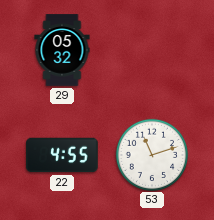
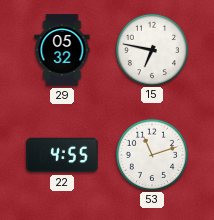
15: none -> 6:47
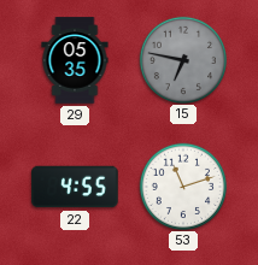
29: 05:32 -> 05:35
15 dial: white -> grey
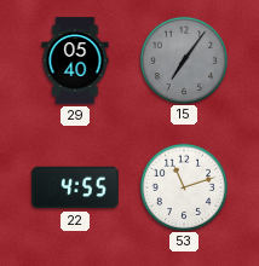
29: 05:35 -> 05:40
15: 6:47 -> 7:06
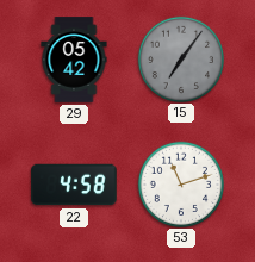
29: 05:40 -> 05:42
22: 4:55 -> 4:58
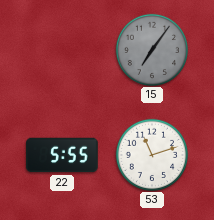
29: 05:42 -> none
22: 4:58 -> 5:55
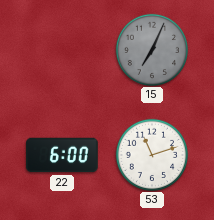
15: 7:06 -> 7:04
22: 5:55 -> 6:00
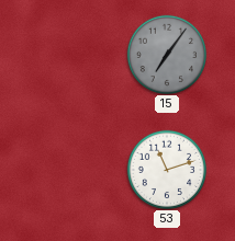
15: 7:04 -> 7:06
22: 6:00 -> none
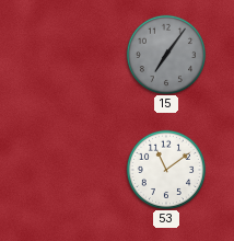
53: 11:12 -> 11:09
